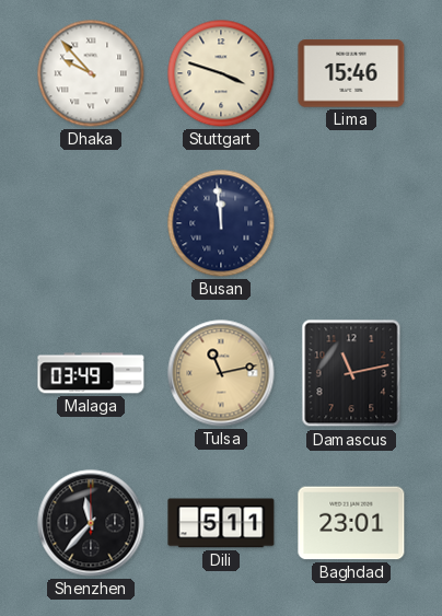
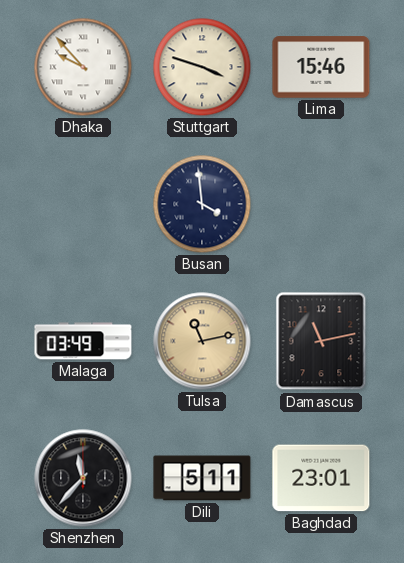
Busan: 11:59 -> 3:59
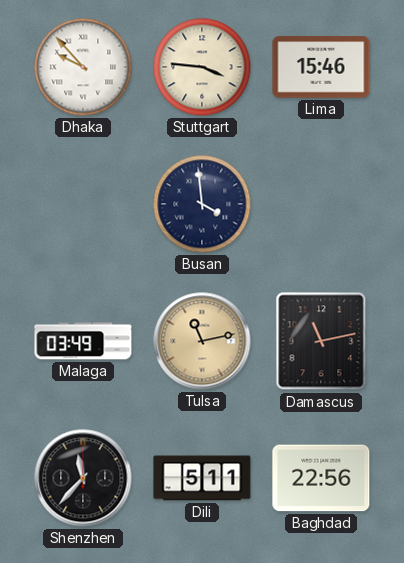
Stuttgart: 3:48 -> 3:46
Baghdad: 23:01 -> 22:56
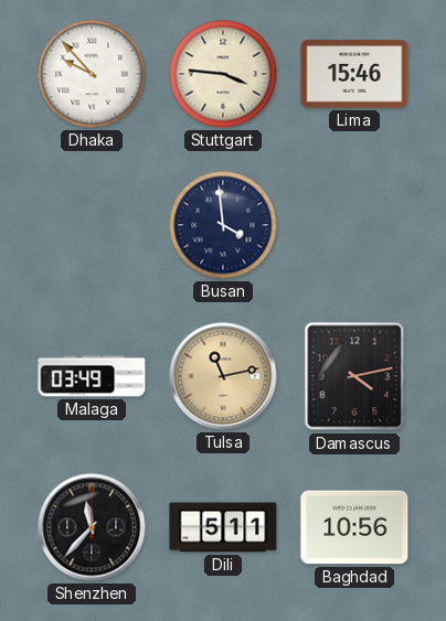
Damascus: 11:13 -> 4:13
Baghdad: 22:56 -> 10:56
